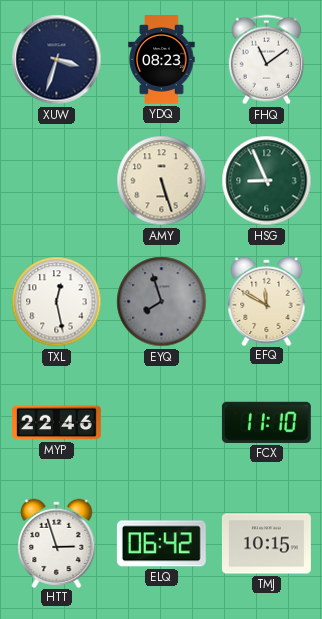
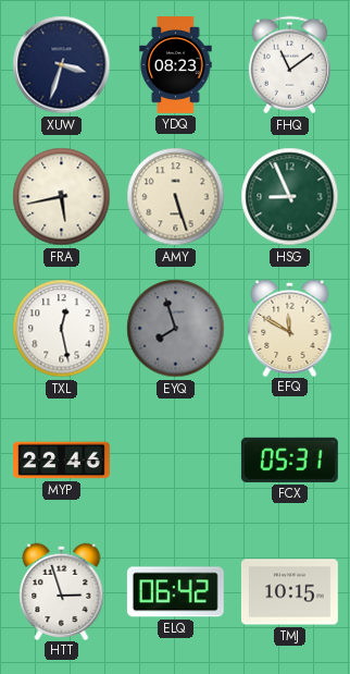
FRA: none -> 5:43
FCX: 11:10 -> 05:31
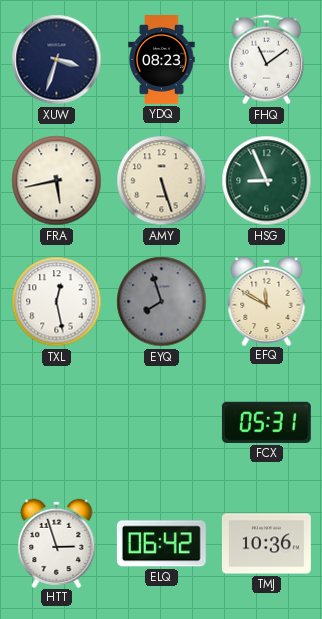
MYP: 22:46 -> none
TMJ: 10:15 -> 10:36
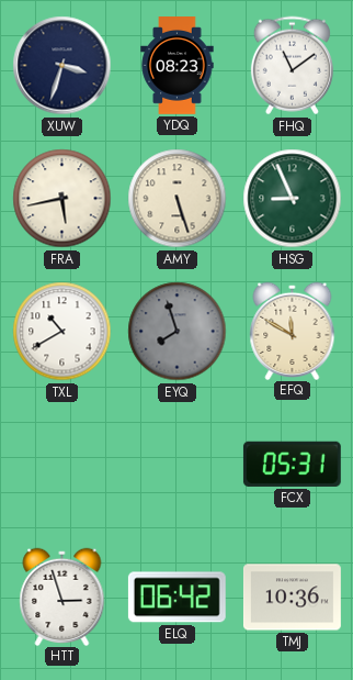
TXL: 12:28 -> 10:40
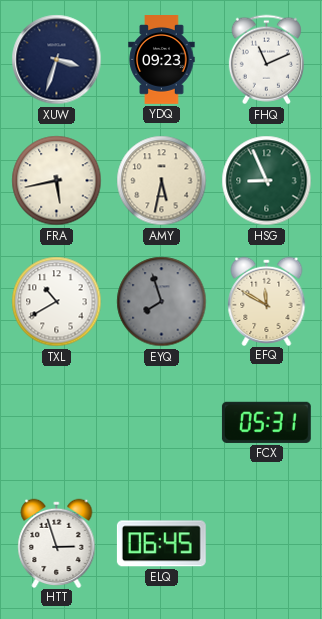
YDQ: 08:23 -> 09:23
FHQ: 11:09 -> 11:11
AMY: 5:27 -> 5:32
ELQ: 06:42 -> 06:45
TMJ: 10:36 -> none
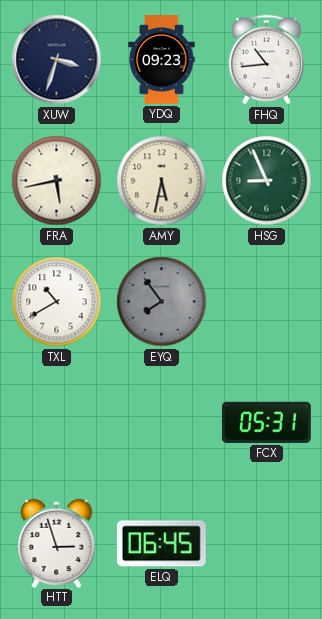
FHQ: 11:11 -> 10:44
EYQ: 7:57 -> 7:54
EFQ: 11:50 -> none
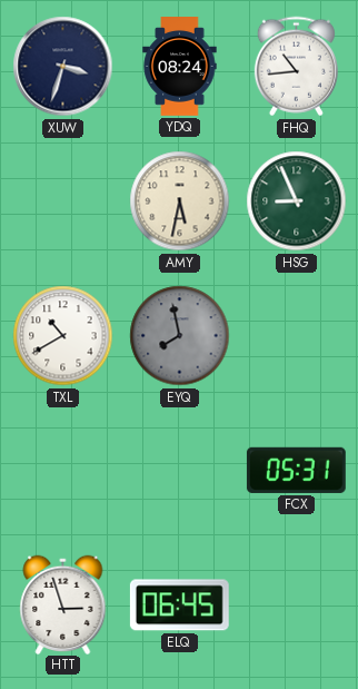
YDQ: 09:23 -> 08:24
FRA: 5:43 -> none
EYQ: 7:54 -> 7:58
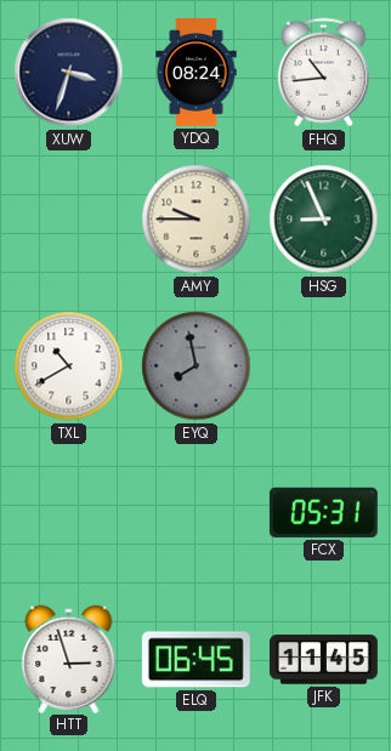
AMY: 5:32 -> 9:45
JFK: none -> 11:45
